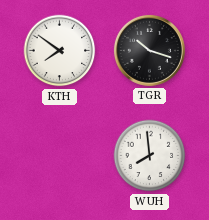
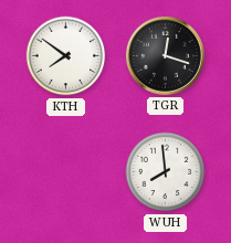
TGR: 10:18 -> 12:18
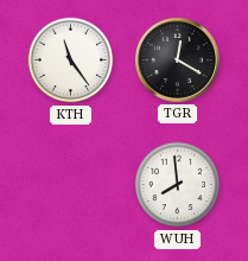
KTH: 7:51 -> 11:24
TGR: 12:18 -> 12:20
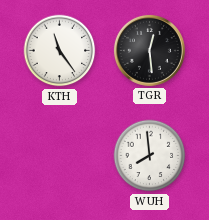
TGR: 12:20 -> 12:29
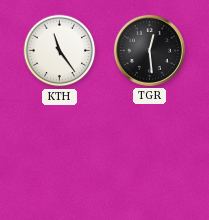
WUH: 7:59 -> none
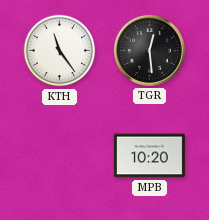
MPB: none -> 10:20
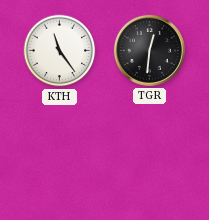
TGR: 12:29 -> 12:31
MPB: 10:20 -> none
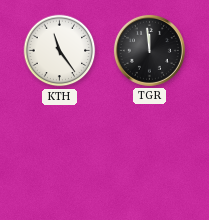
TGR: 12:31 -> 11:59
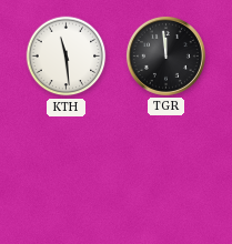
KTH: 11:24 -> 11:29
